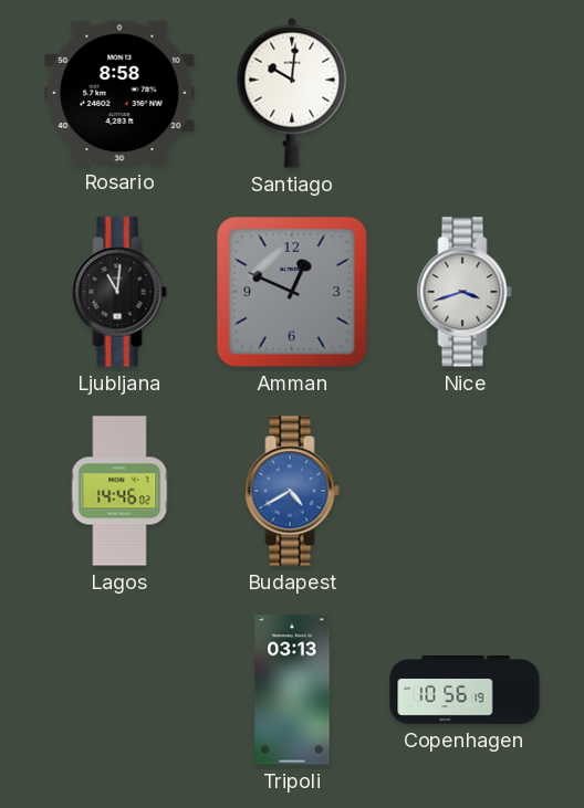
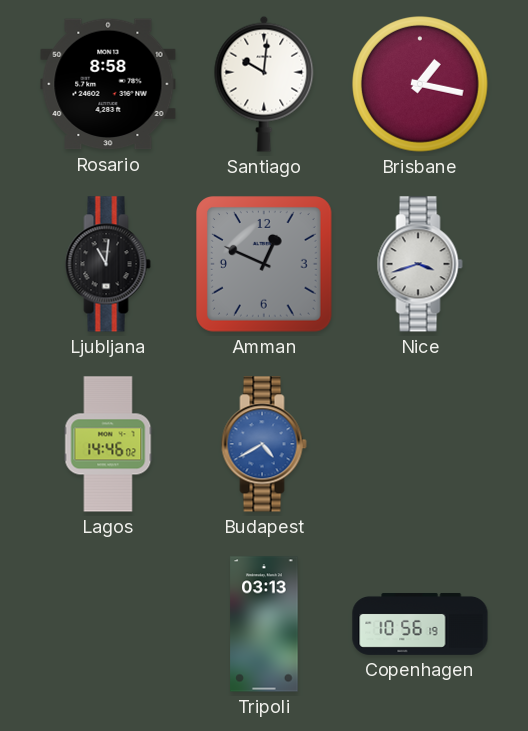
Brisbane: none -> 1:17
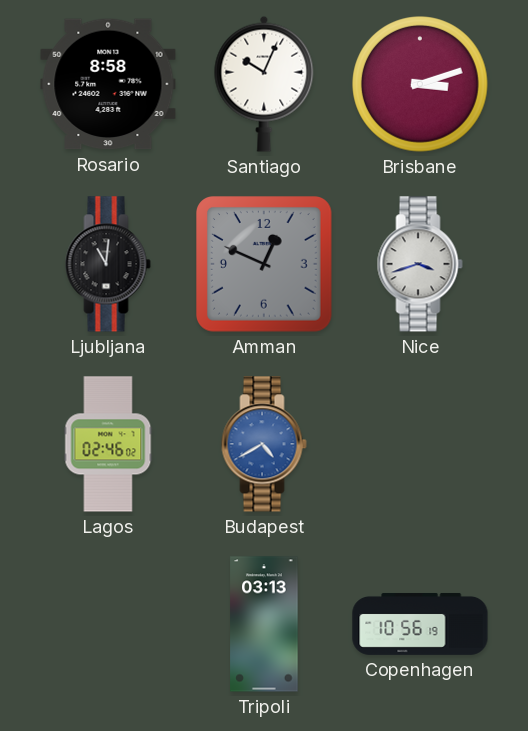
Santiago: 10:01 -> 10:04
Brisbane: 1:17 -> 3:12
Lagos: 14:46 -> 02:46
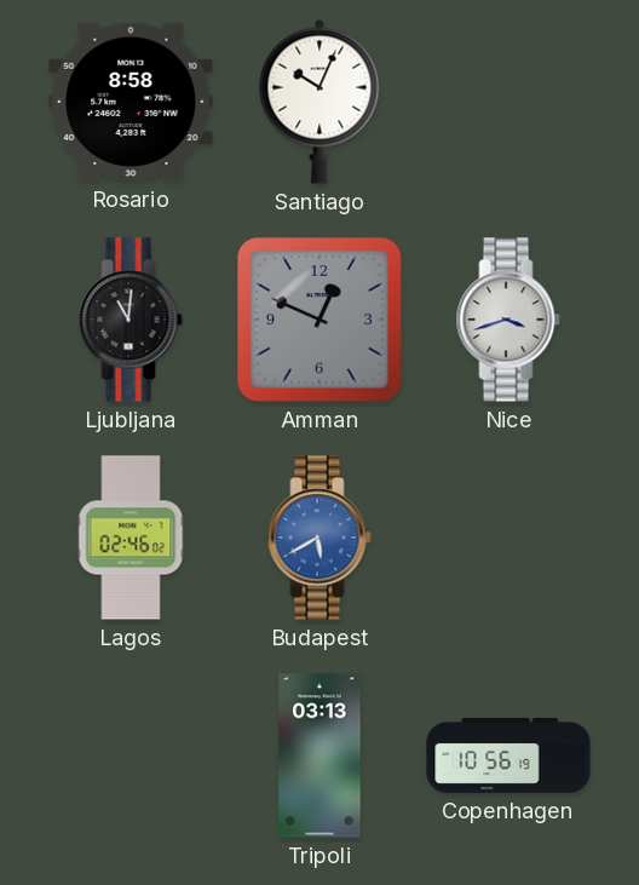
Brisbane: 3:12 -> none
Budapest: 4:40 -> 5:40
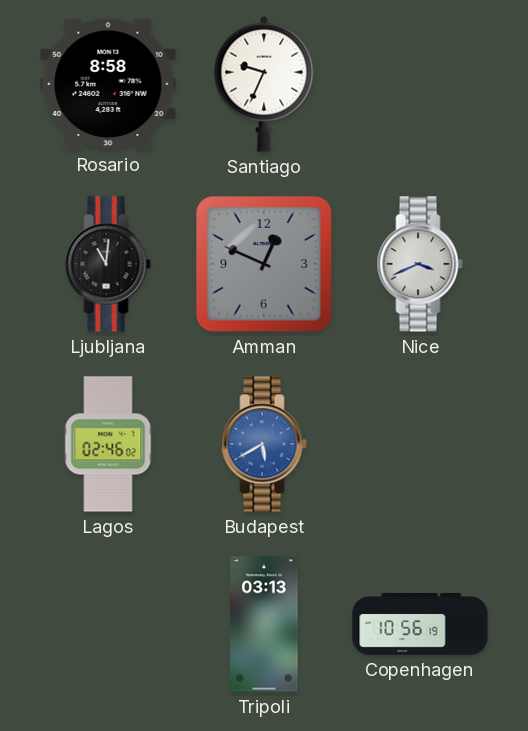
Santiago: 10:04 -> 9:34
Nice: 3:42 -> 3:41
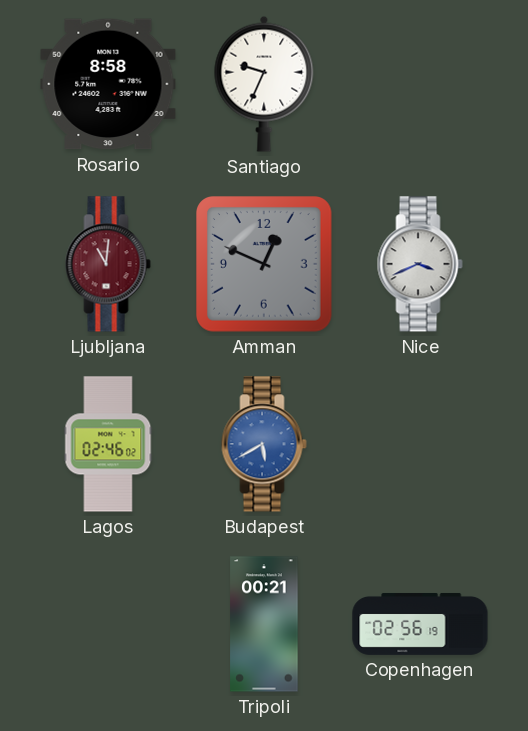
Ljubljana dial: black -> burgundy
Tripoli: 03:13 -> 00:21
Copenhagen: 10:56 -> 02:56
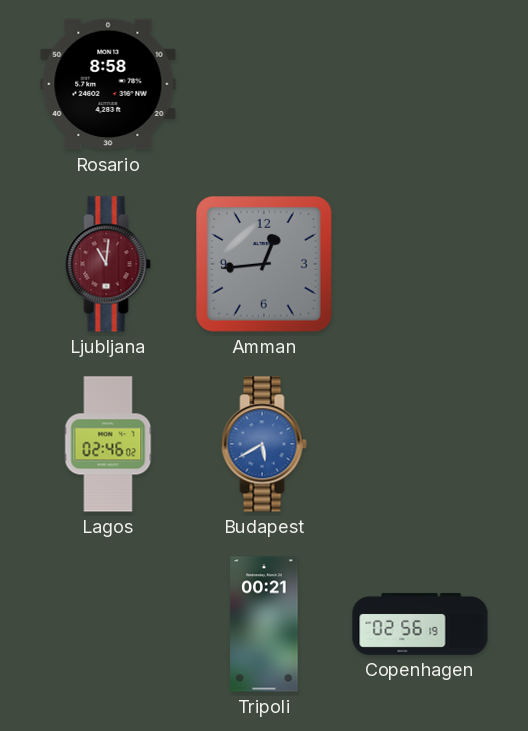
Santiago: 9:34 -> none
Amman: 12:49 -> 12:44
Nice: 3:41 -> none
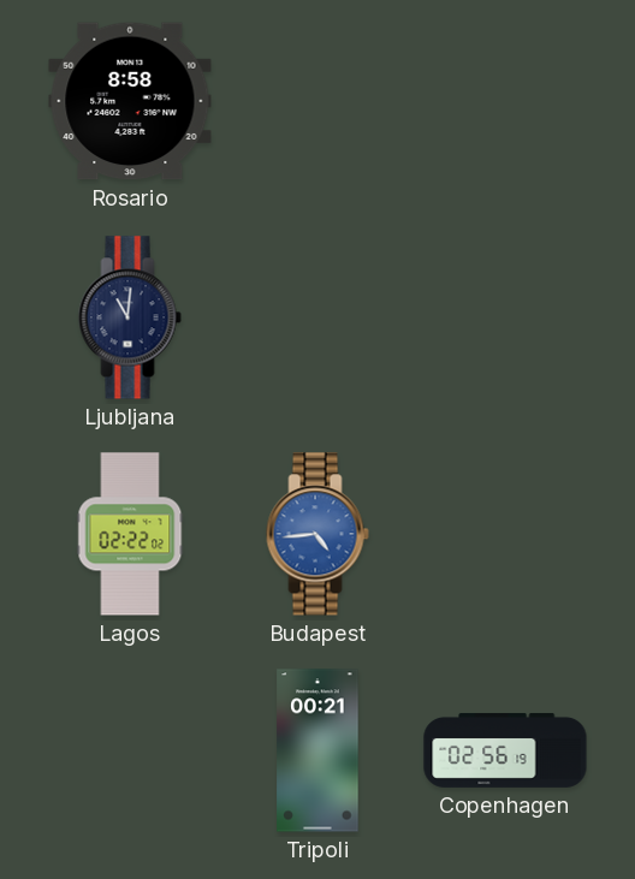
Ljubljana dial: burgundy -> navy
Amman: 12:44 -> none
Lagos: 02:46 -> 02:22
Budapest: 5:40 -> 4:44
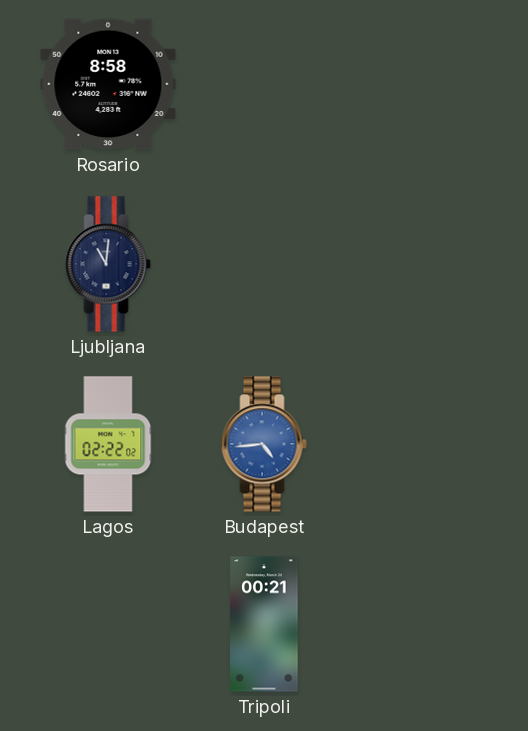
Copenhagen: 02:56 -> none
